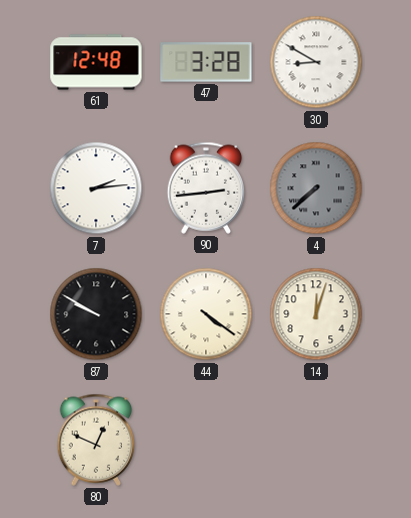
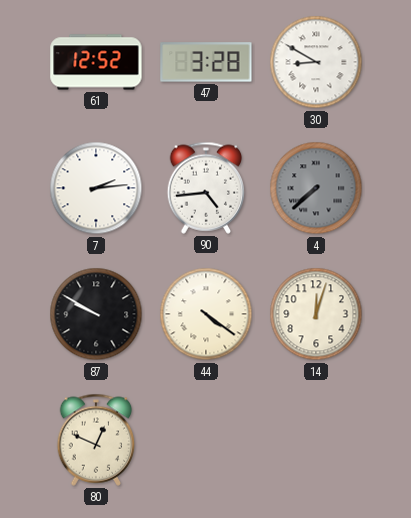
61: 12:48 -> 12:52
90: 2:44 -> 4:44
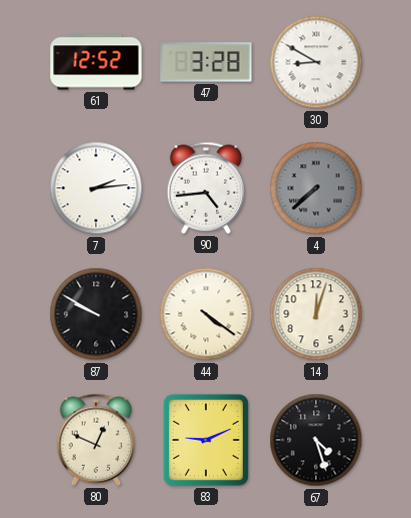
83: none -> 9:11
67: none -> 4:27
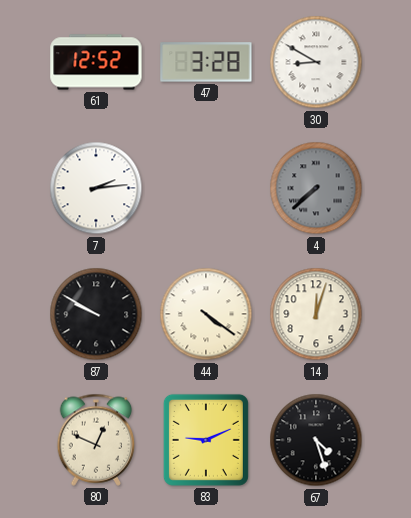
90: 4:44 -> none
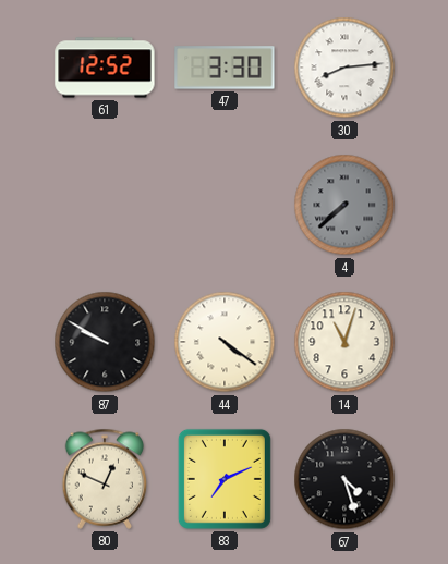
47: 3:28 -> 3:30
30: 8:50 -> 8:14
7: 2:14 -> none
14: 12:03 -> 11:03
83: 9:11 -> 7:11
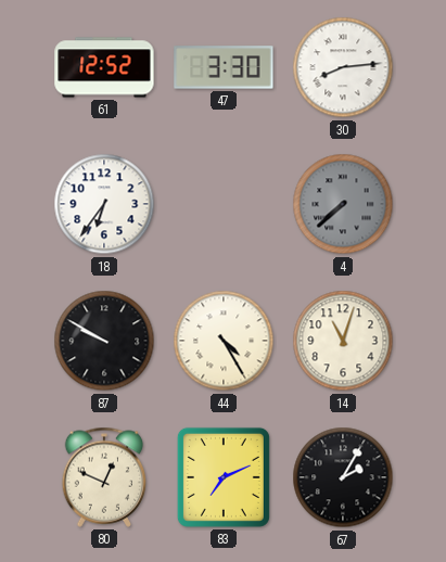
18: none -> 6:36
44: 4:21 -> 4:25
67: 4:27 -> 2:05
